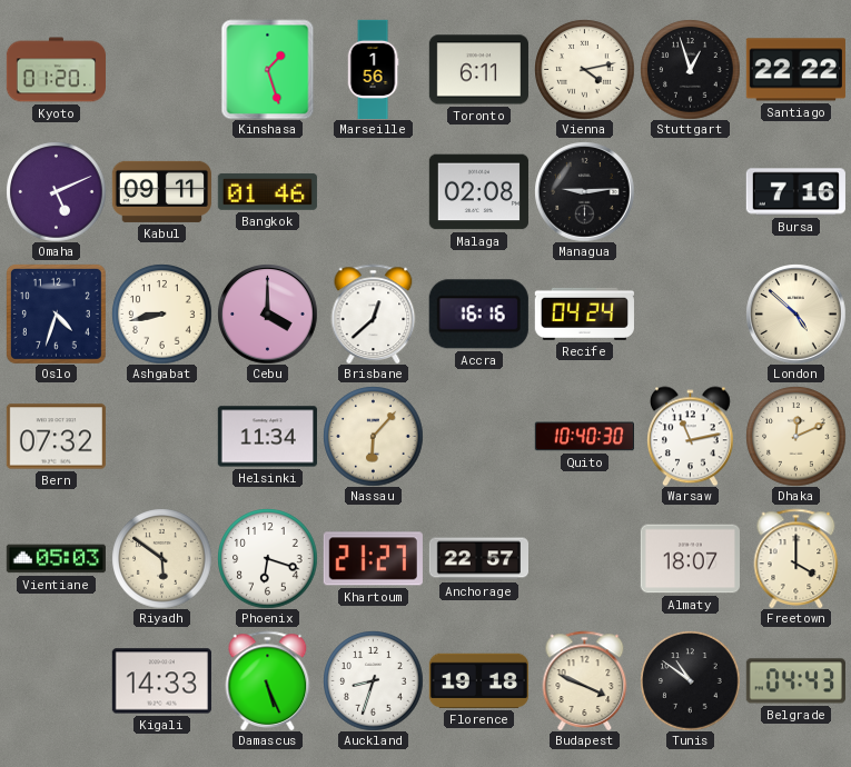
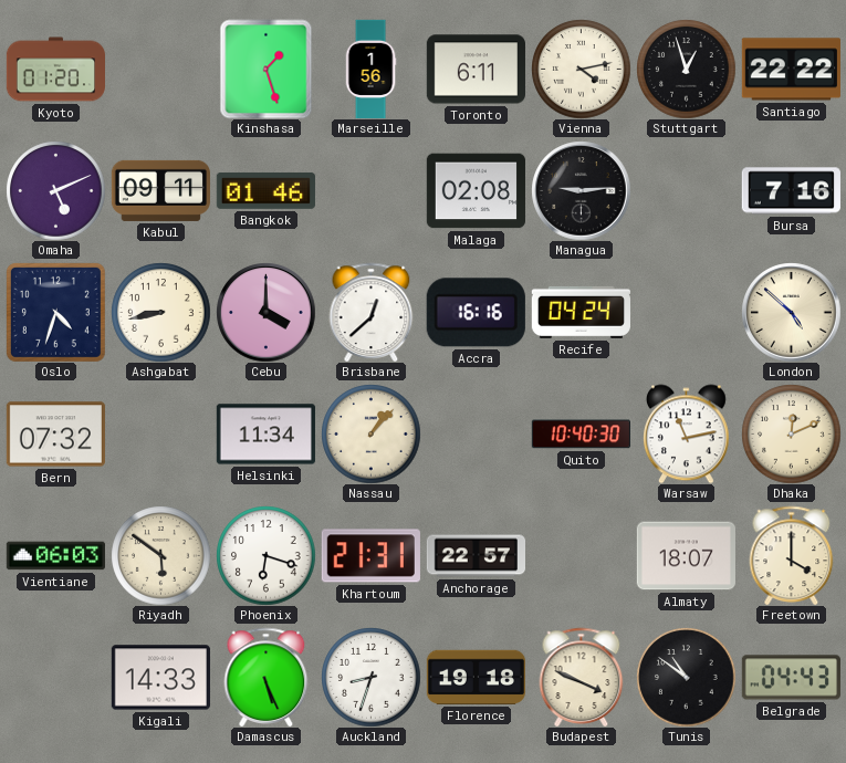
Nassau: 6:07 -> 1:07
Vientiane: 05:03 -> 06:03
Khartoum: 21:27 -> 21:31
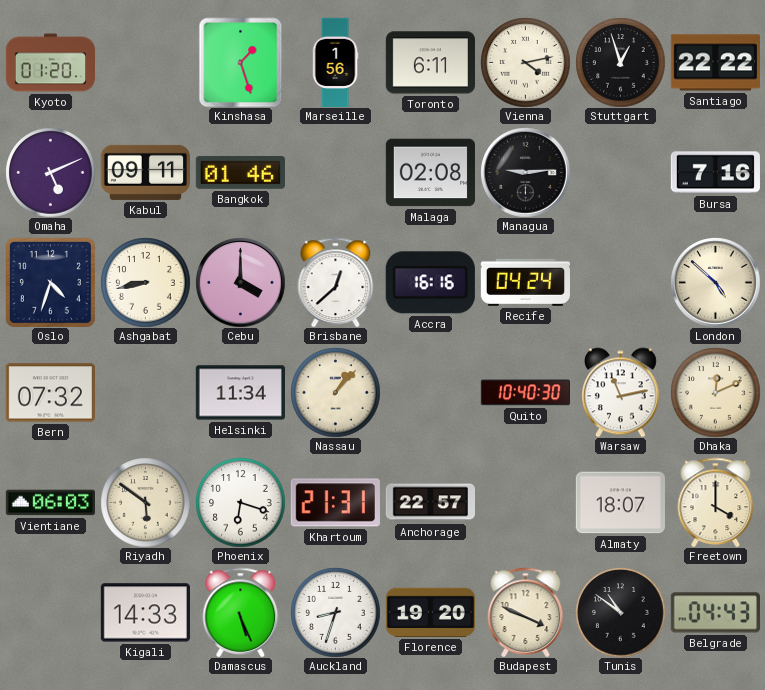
Florence: 19:18 -> 19:20
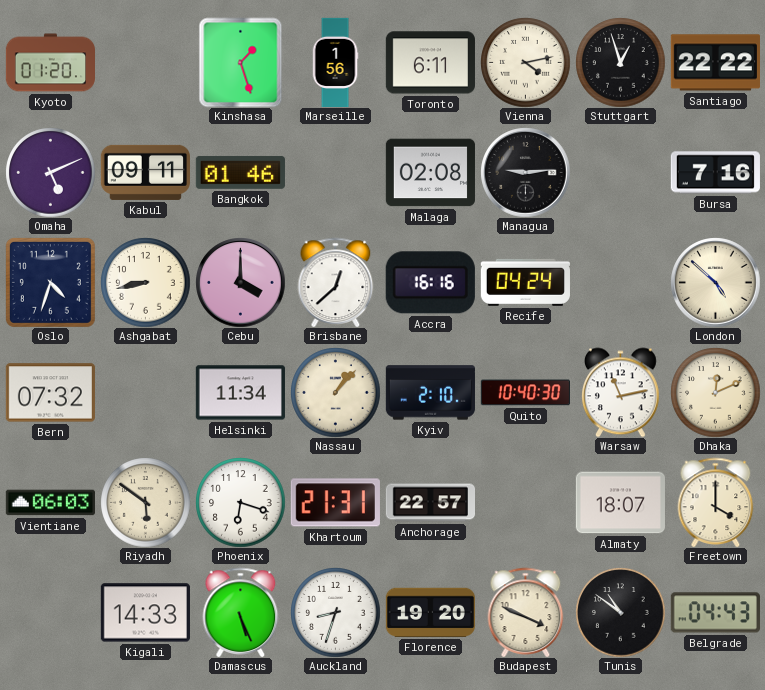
Kyiv: none -> 2:10
